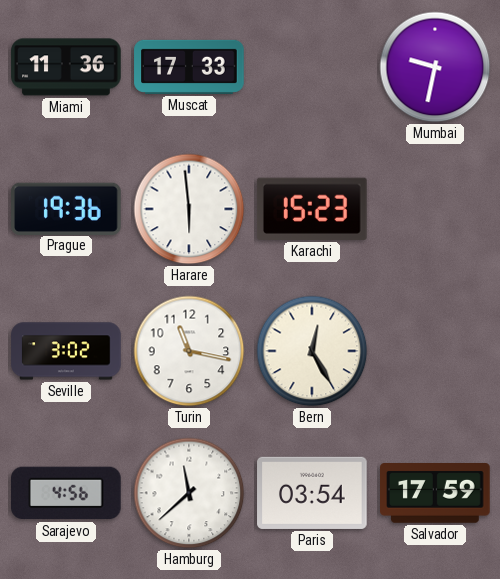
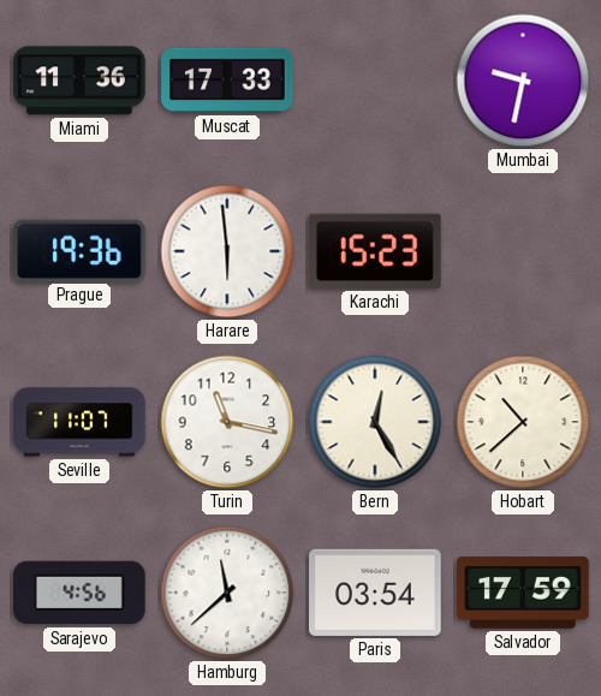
Seville: 3:02 -> 11:07
Hobart: none -> 10:38
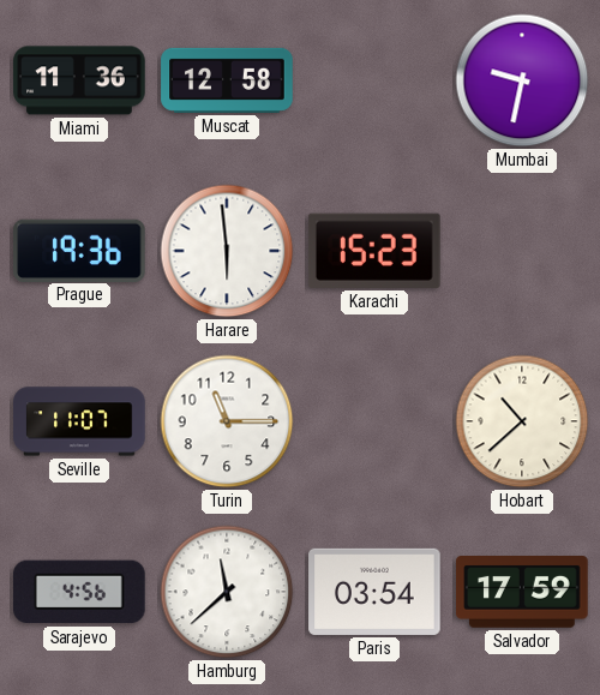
Muscat: 17:33 -> 12:58
Turin: 11:17 -> 11:15
Bern: 12:25 -> none
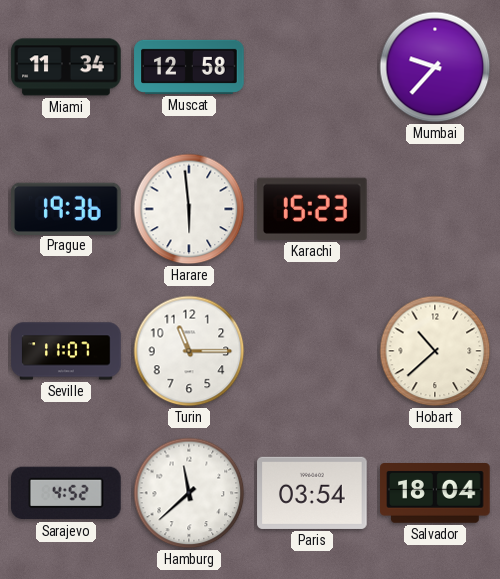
Miami: 11:36 -> 11:34
Mumbai: 9:32 -> 9:37
Sarajevo: 4:56 -> 4:52
Salvador: 17:59 -> 18:04
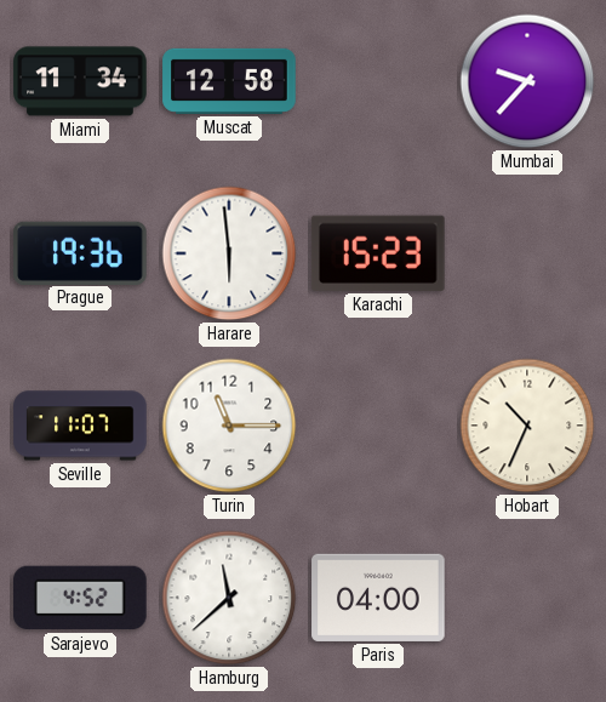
Hobart: 10:38 -> 10:34
Paris: 03:54 -> 04:00
Salvador: 18:04 -> none
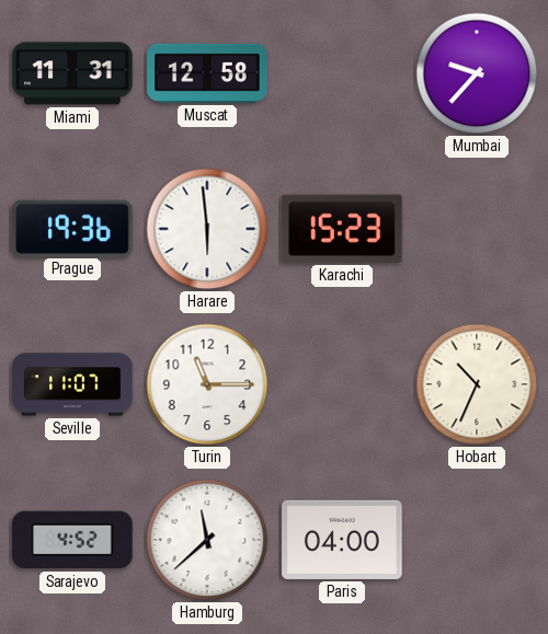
Miami: 11:34 -> 11:31
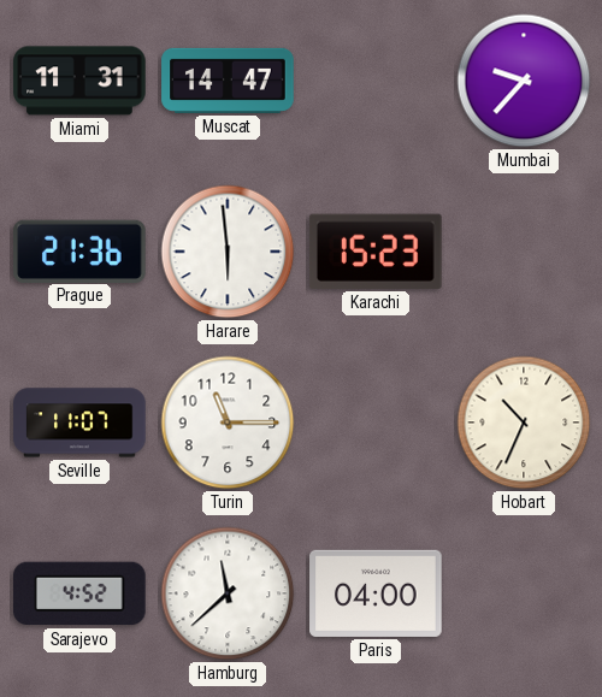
Muscat: 12:58 -> 14:47
Prague: 19:36 -> 21:36
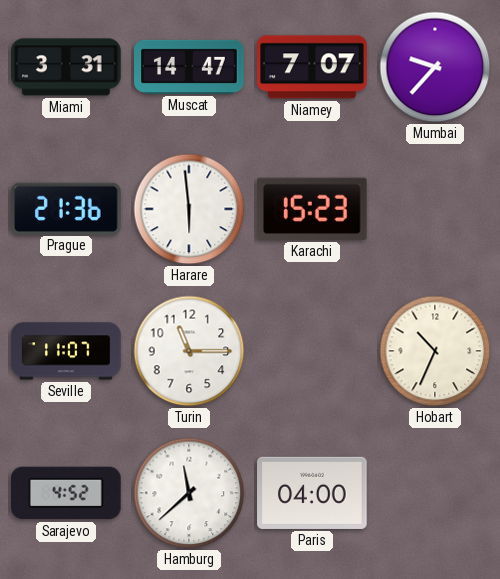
Miami: 11:31 -> 3:31
Niamey: none -> 7:07
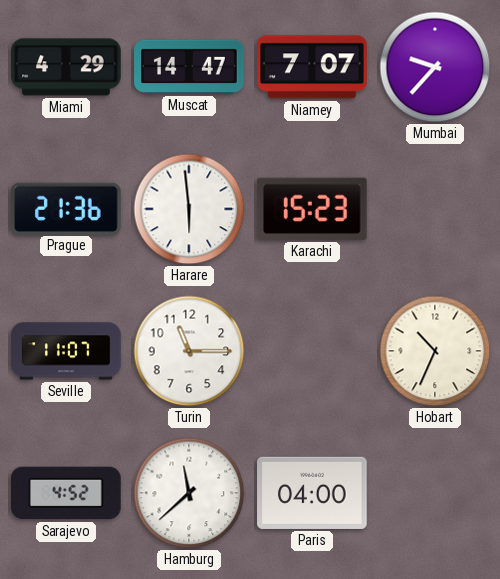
Miami: 3:31 -> 4:29
